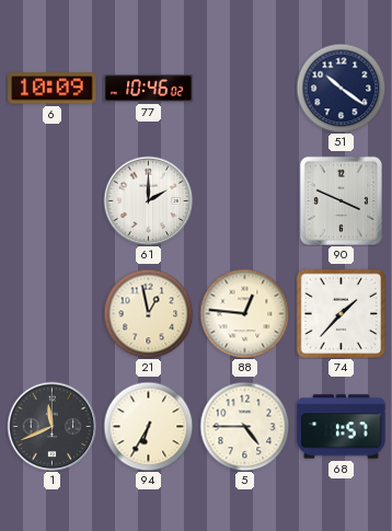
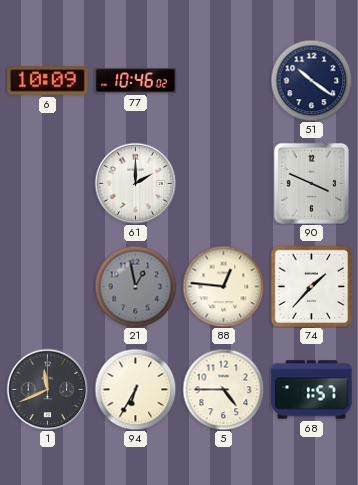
21 dial: cream -> grey
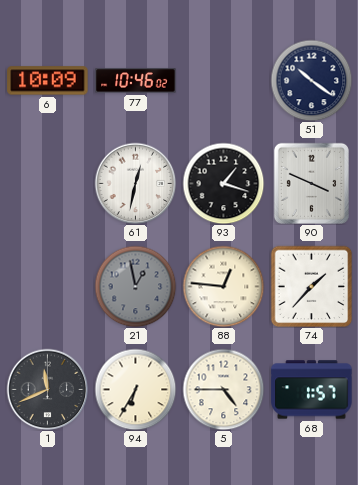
61: 2:00 -> 12:32
93: none -> 1:18
